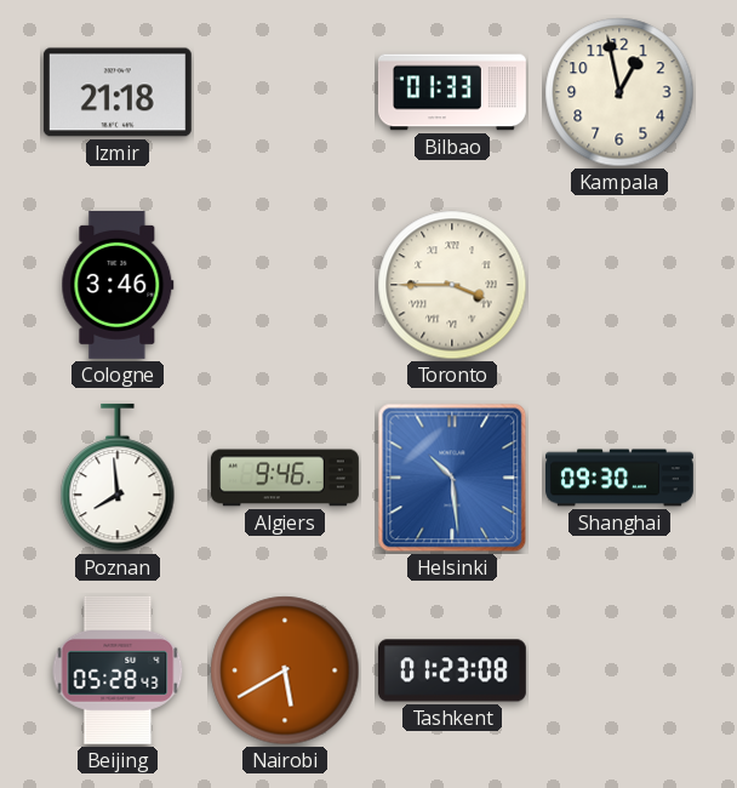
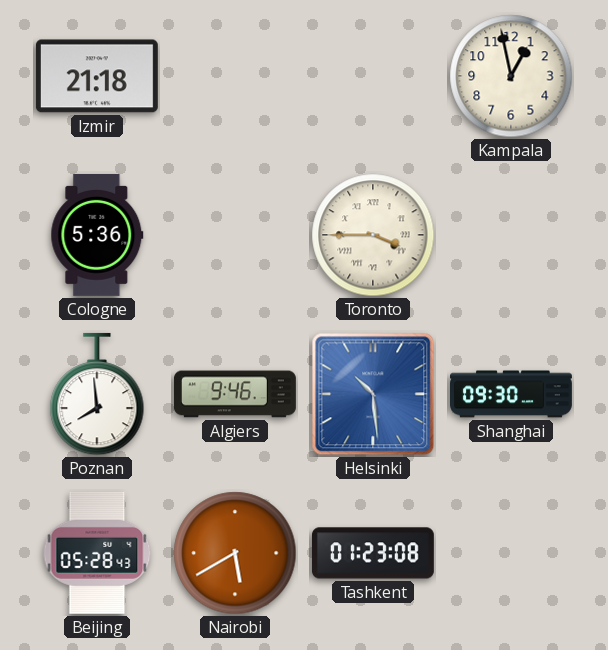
Bilbao: 01:33 -> none
Cologne: 3:46 -> 5:36
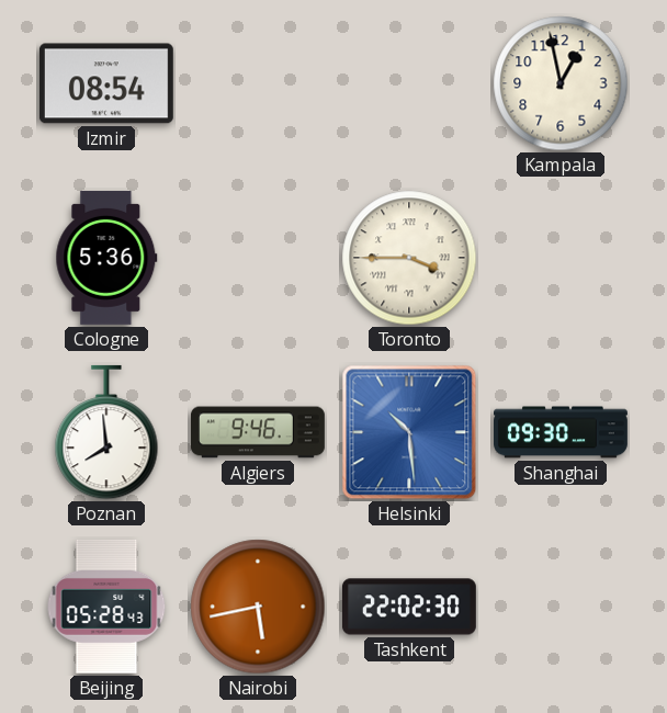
Izmir: 21:18 -> 08:54
Nairobi: 5:40 -> 5:43
Tashkent: 01:23 -> 22:02
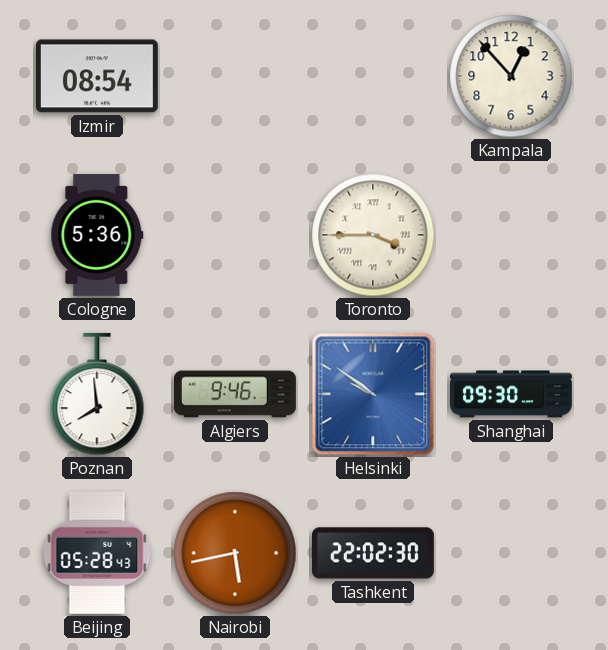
Kampala: 12:58 -> 12:53
Helsinki: 10:29 -> 9:51
